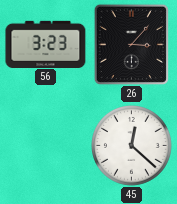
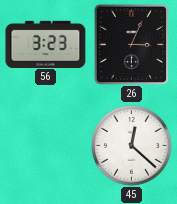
26: 3:07 -> 3:04
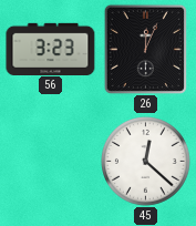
26: 3:04 -> 12:04
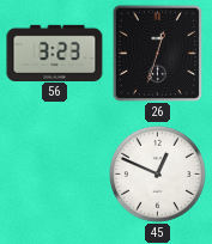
26: 12:04 -> 12:33
45: 12:22 -> 12:49
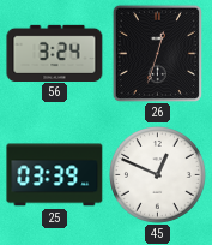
56: 3:23 -> 3:24
25: none -> 03:39
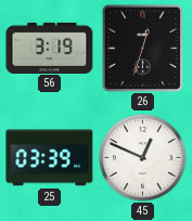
56: 3:24 -> 3:19
